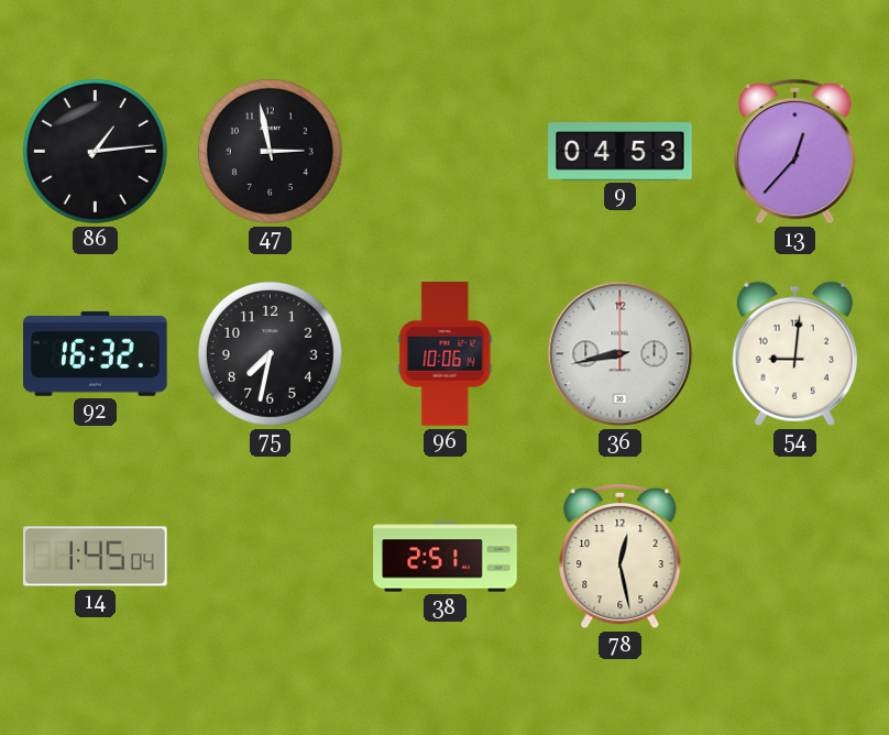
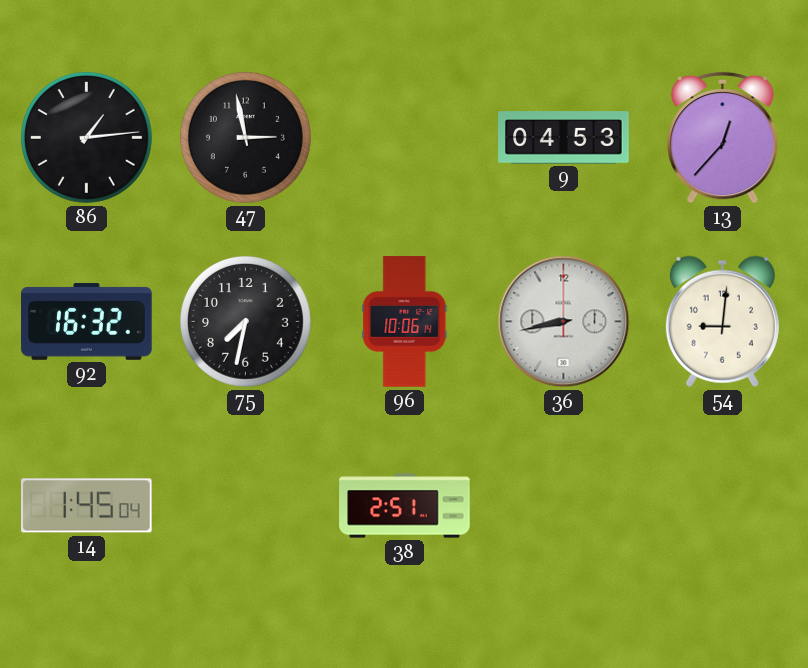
78: 12:28 -> none
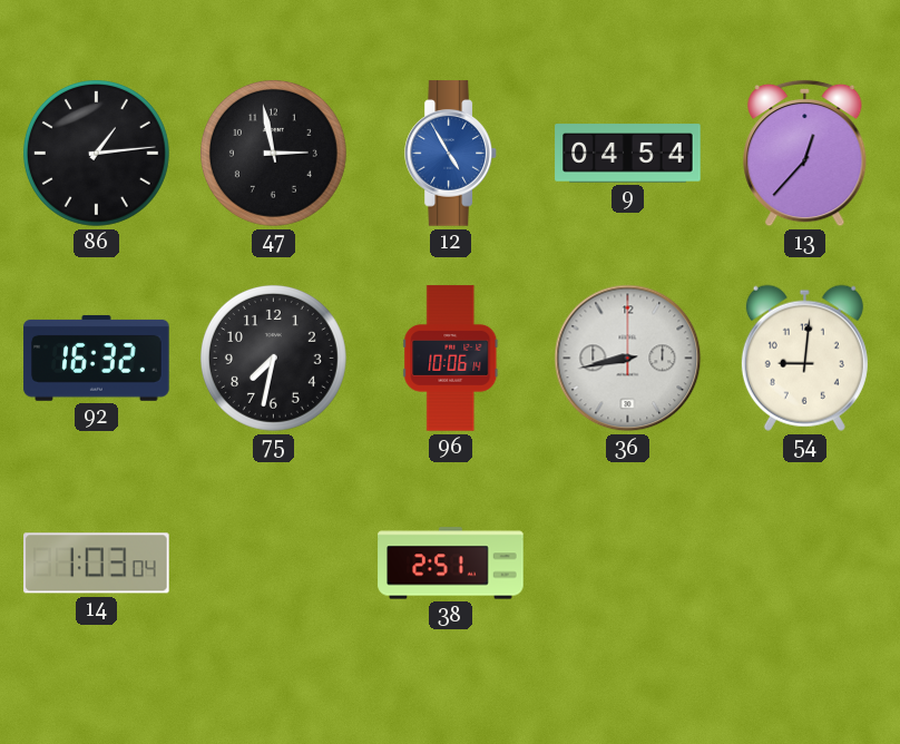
12: none -> 4:55
9: 04:53 -> 04:54
14: 1:45 -> 1:03
